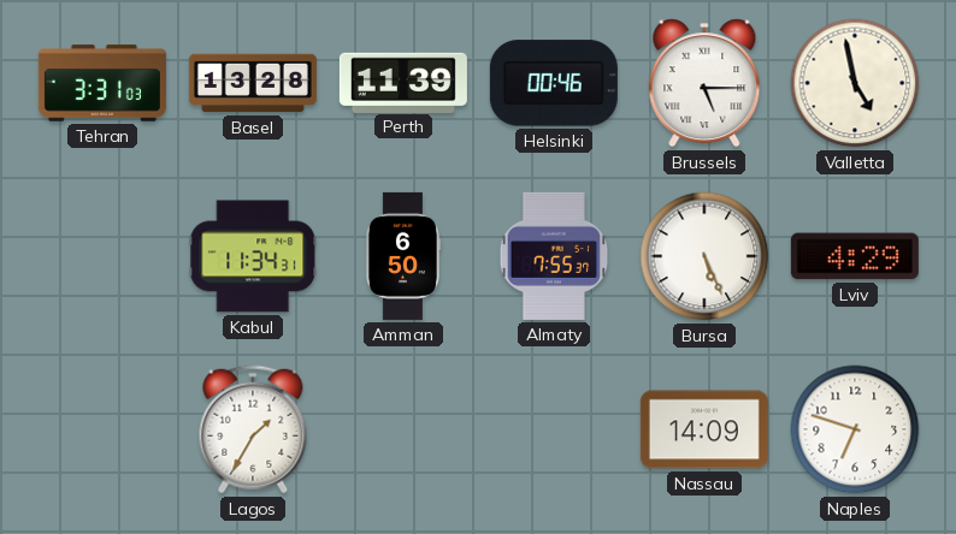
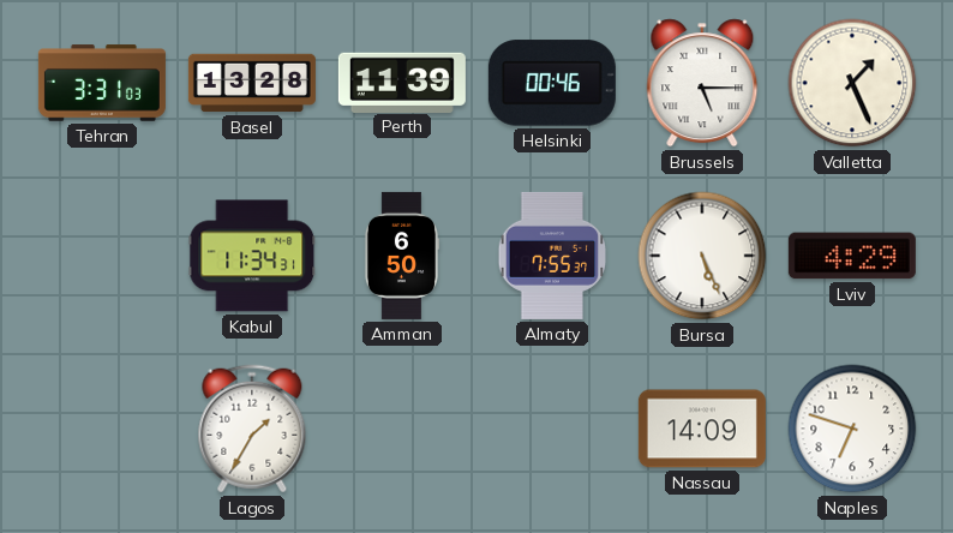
Valletta: 4:58 -> 1:26
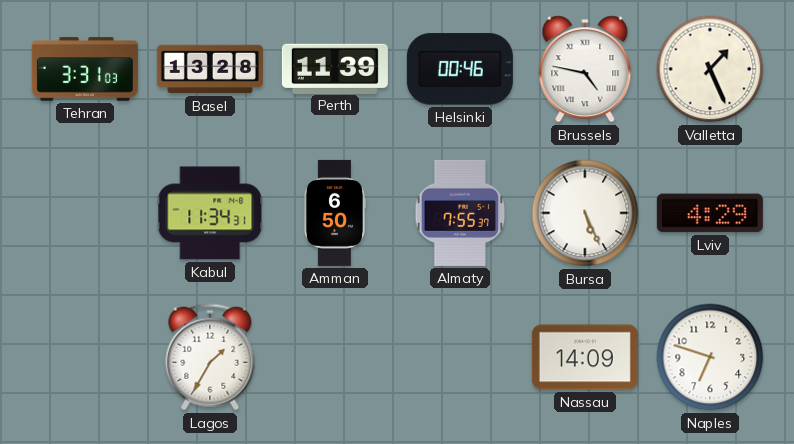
Brussels: 5:15 -> 4:47
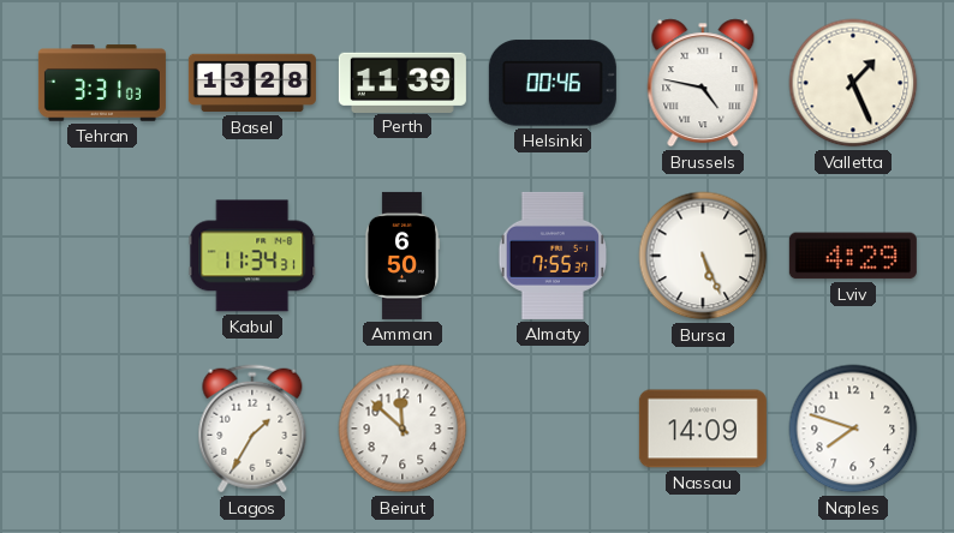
Beirut: none -> 11:52
Naples: 6:48 -> 7:48
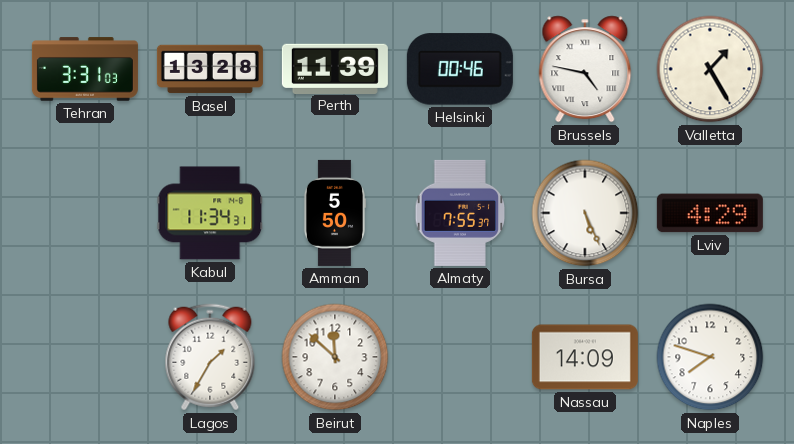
Valletta: 1:26 -> 1:25
Amman: 6:50 -> 5:50
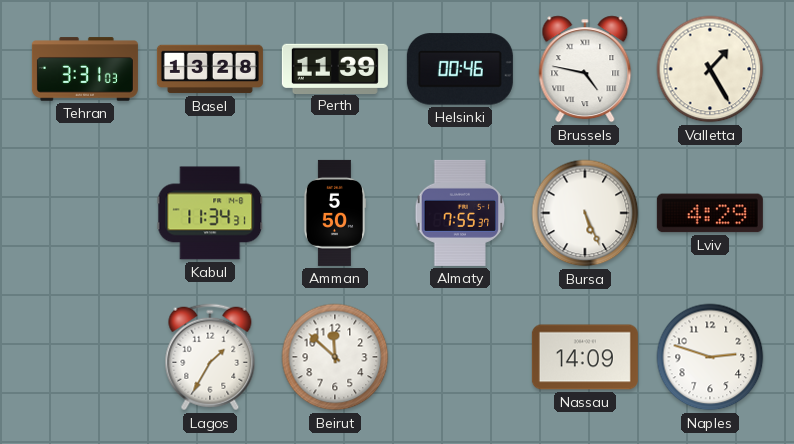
Naples: 7:48 -> 2:48
